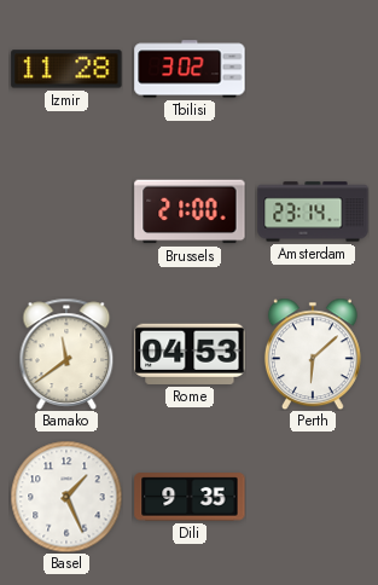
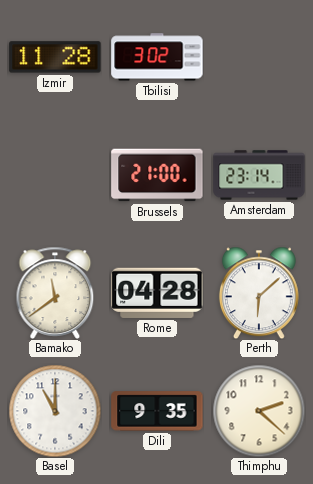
Rome: 04:53 -> 04:28
Basel: 1:26 -> 11:00
Thimphu: none -> 2:22
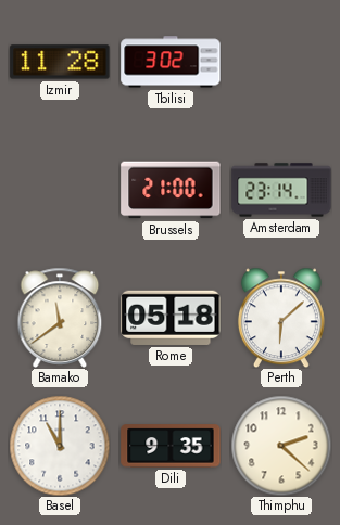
Rome: 04:28 -> 05:18
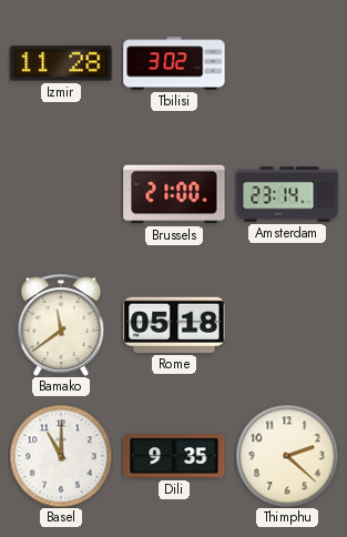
Perth: 6:08 -> none
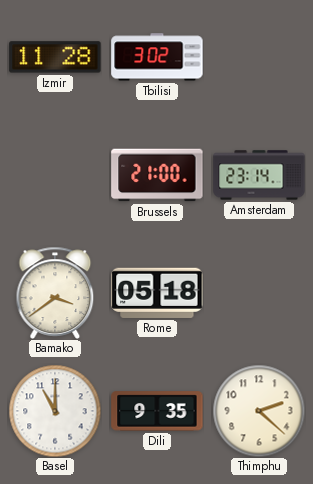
Bamako: 11:39 -> 3:39
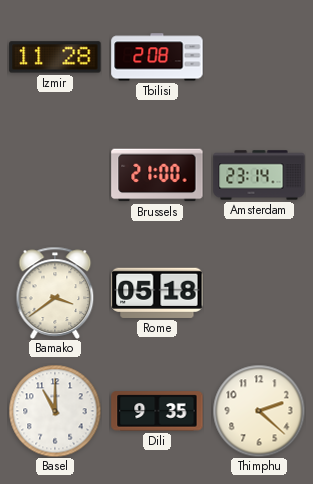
Tbilisi: 3:02 -> 2:08
